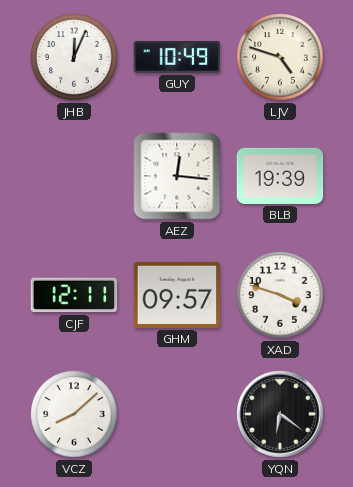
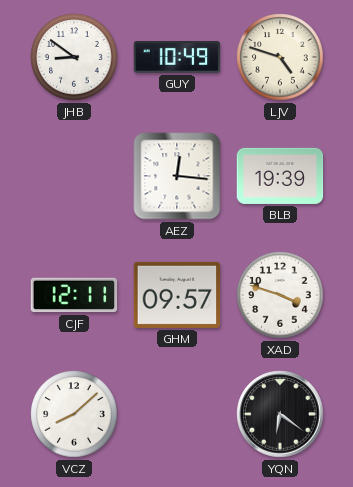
JHB: 12:04 -> 8:51
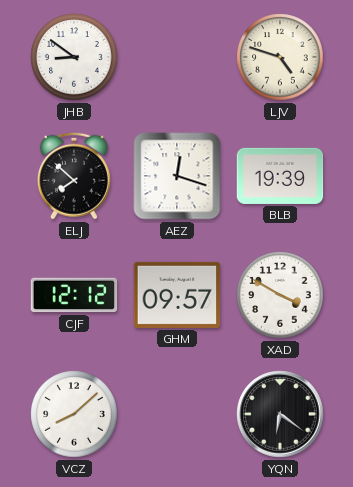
GUY: 10:49 -> none
ELJ: none -> 7:52
AEZ: 12:16 -> 12:18
CJF: 12:11 -> 12:12
XAD: 3:48 -> 3:50
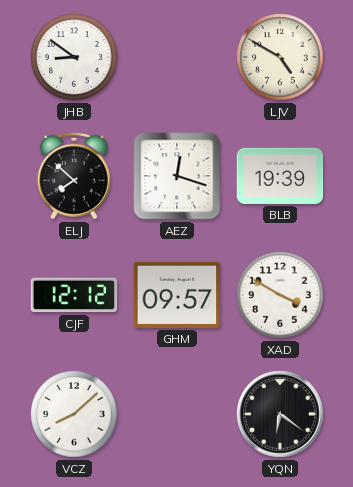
LJV: 4:48 -> 4:50
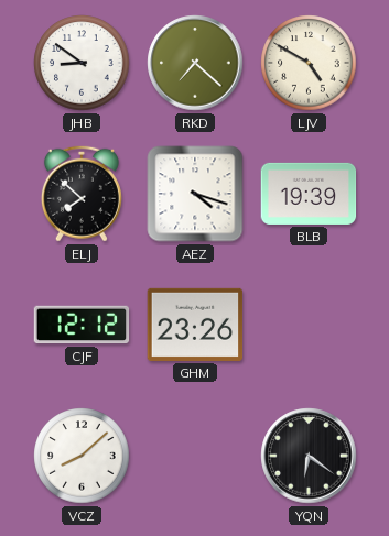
RKD: none -> 7:22
AEZ: 12:18 -> 4:18
GHM: 09:57 -> 23:26
XAD: 3:50 -> none
